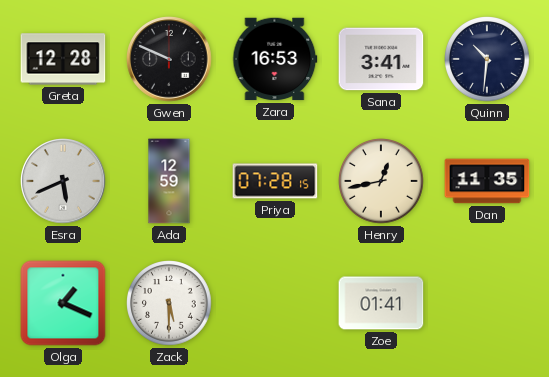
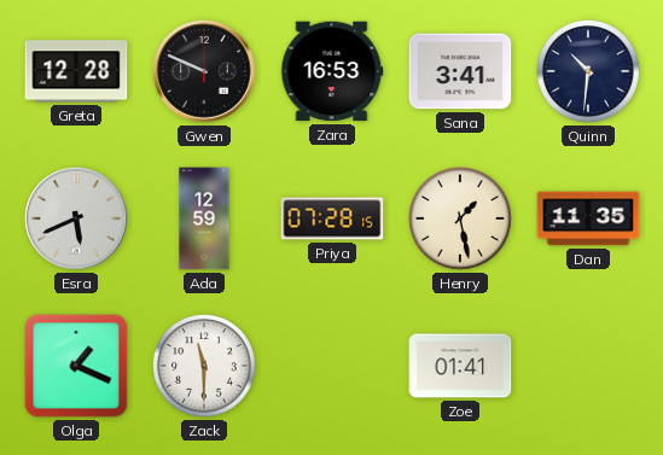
Henry: 12:43 -> 1:28
Zack: 5:30 -> 11:30
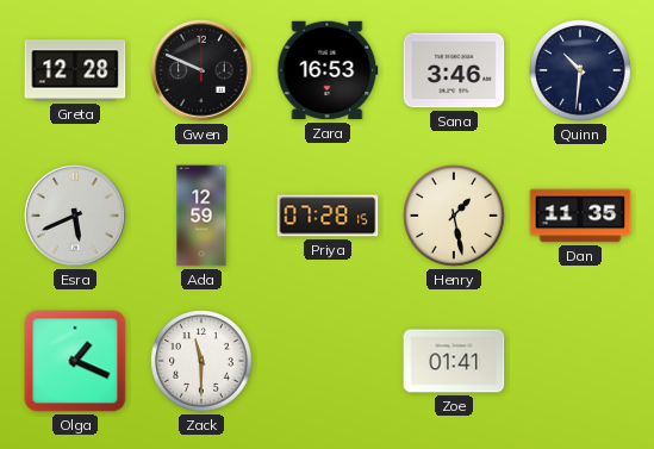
Sana: 3:41 -> 3:46
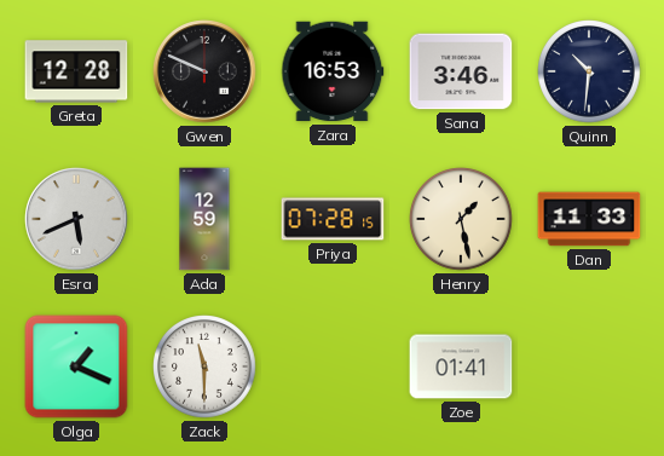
Dan: 11:35 -> 11:33
